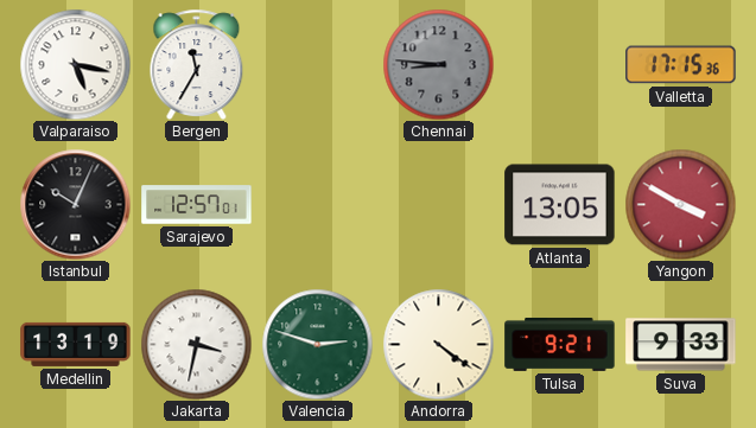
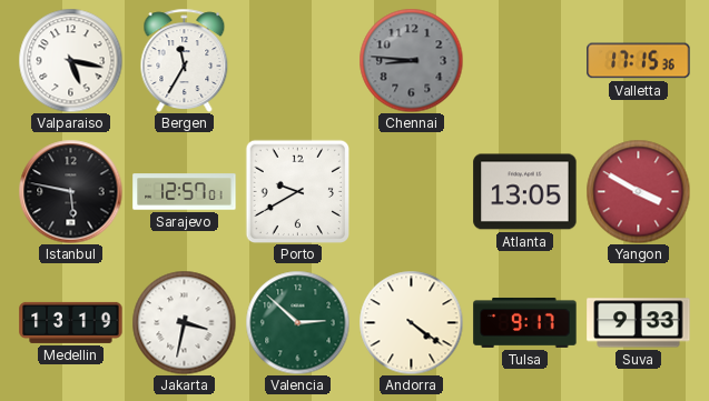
Istanbul: 10:04 -> 5:47
Porto: none -> 9:40
Valencia: 2:48 -> 2:52
Tulsa: 9:21 -> 9:17
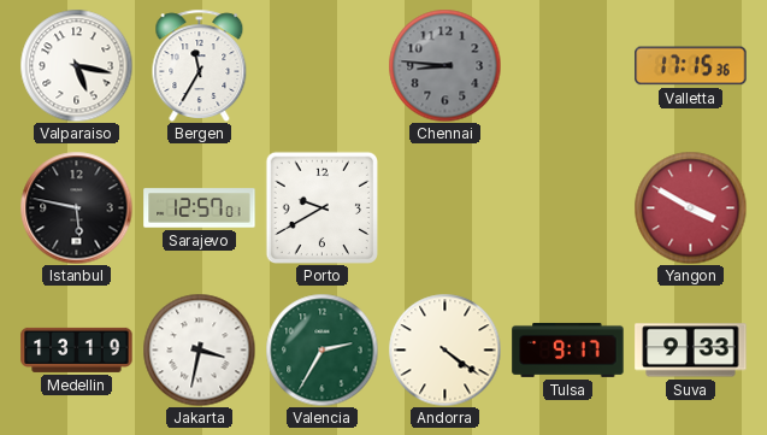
Atlanta: 13:05 -> none
Valencia: 2:52 -> 2:35
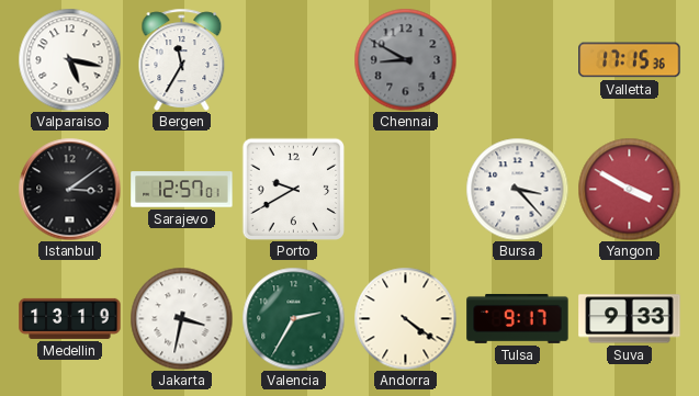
Chennai: 8:46 -> 8:50
Istanbul: 5:47 -> 3:09
Bursa: none -> 3:23
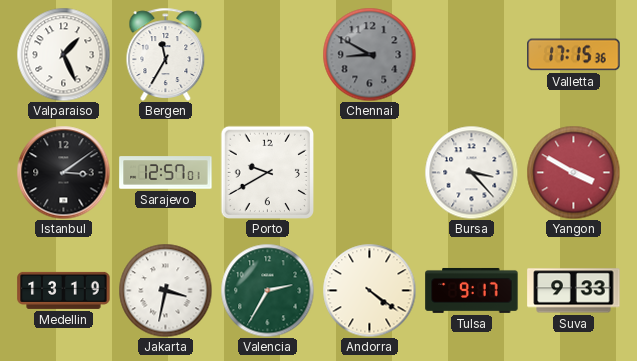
Valparaiso: 5:17 -> 1:26
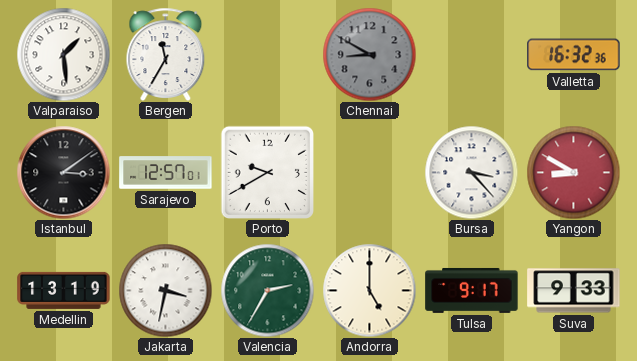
Valparaiso: 1:26 -> 1:29
Valletta: 17:15 -> 16:32
Yangon: 3:50 -> 8:50
Andorra: 4:21 -> 5:00
